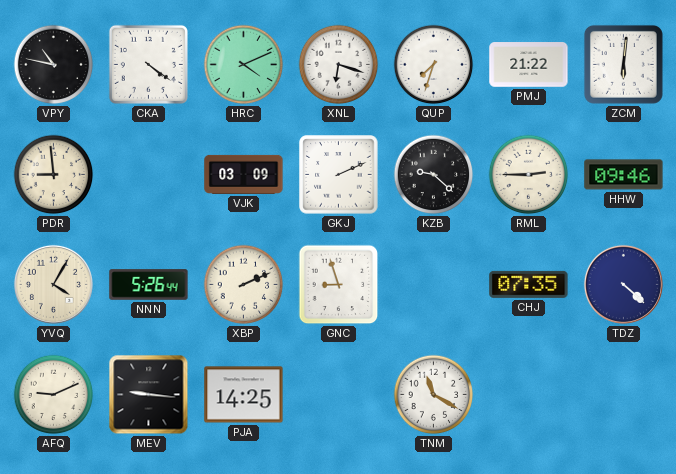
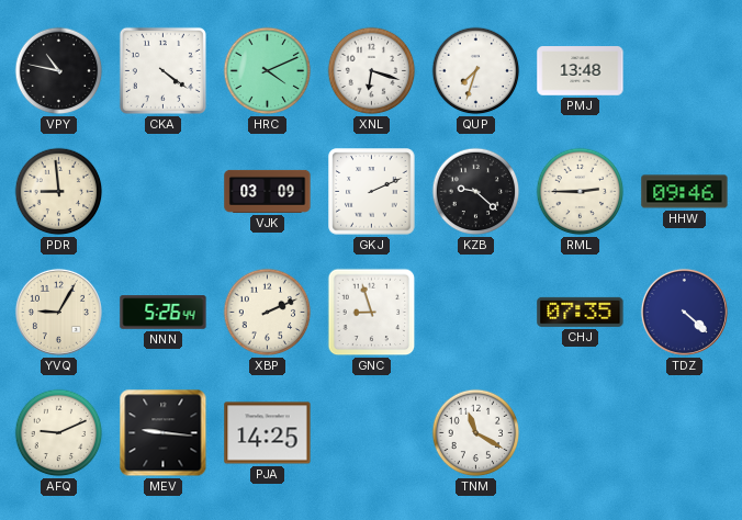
PMJ: 21:22 -> 13:48
ZCM: 6:01 -> none
YVQ: 4:05 -> 9:05
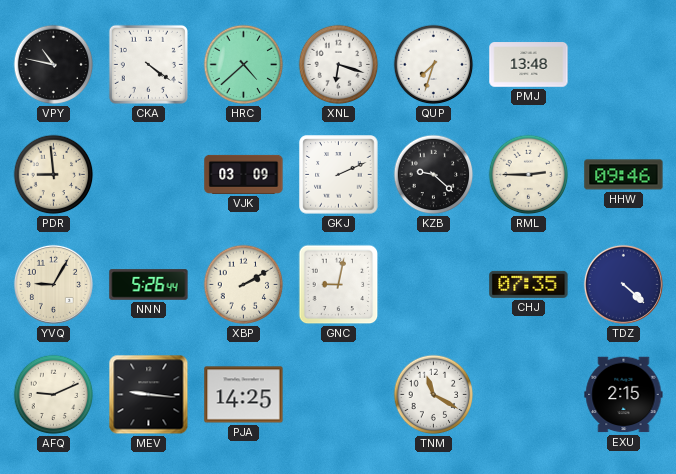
HRC: 4:11 -> 4:38
XBP: 2:11 -> 2:10
GNC: 8:57 -> 9:02
EXU: none -> 2:15
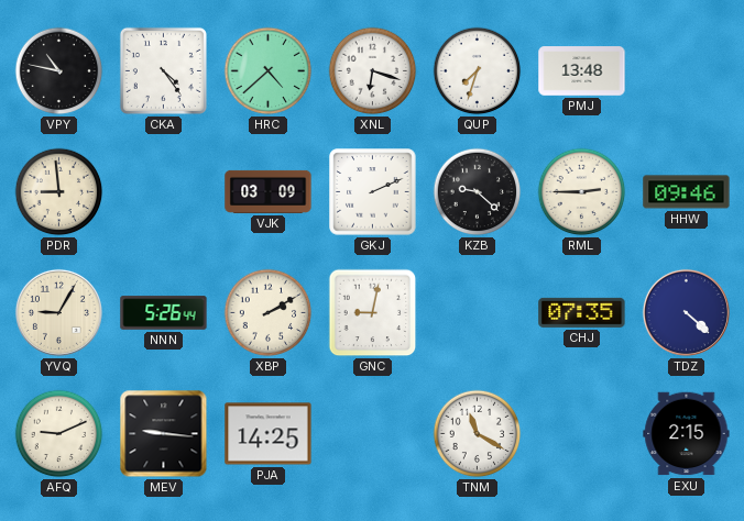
CKA: 4:21 -> 4:24
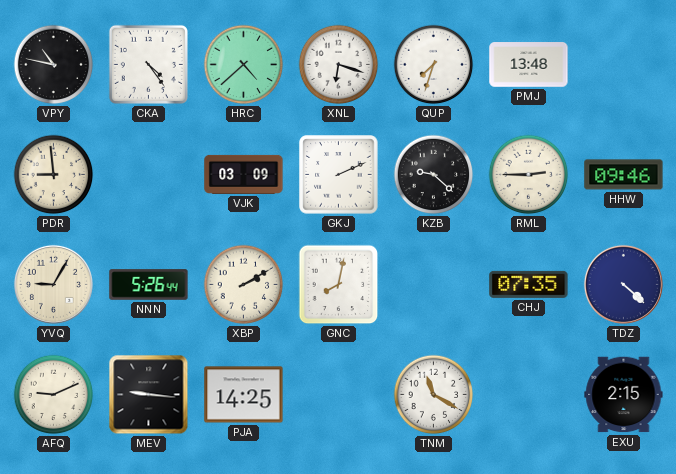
GNC: 9:02 -> 8:02
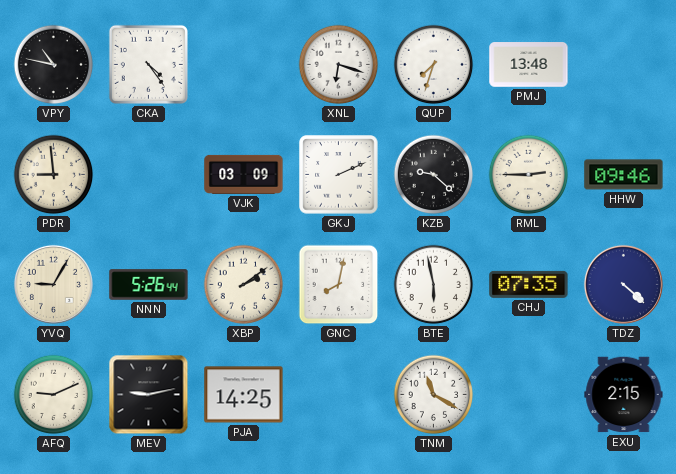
HRC: 4:38 -> none
XBP: 2:10 -> 2:09
BTE: none -> 5:58
MEV: 9:16 -> 9:13
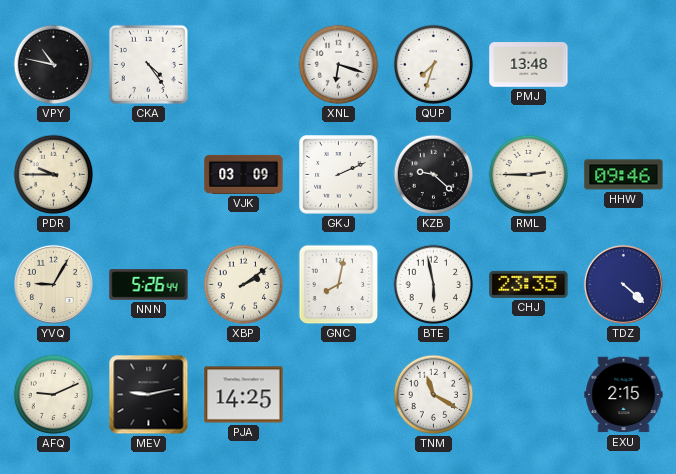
PDR: 8:59 -> 9:45
CHJ: 07:35 -> 23:35
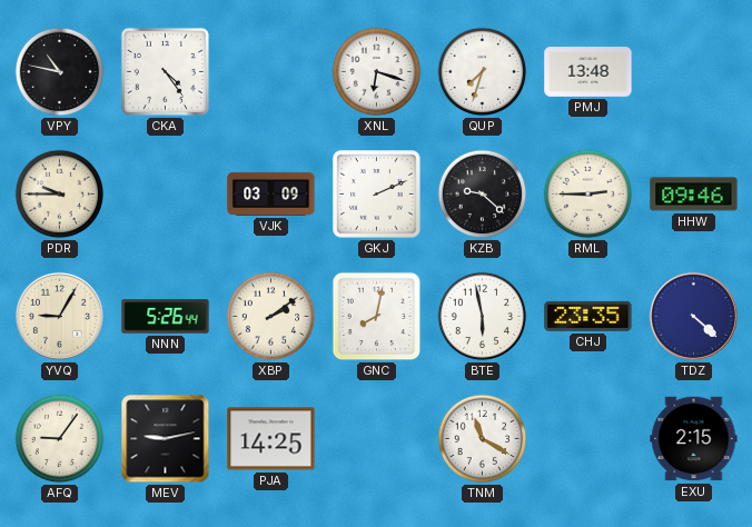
AFQ: 9:11 -> 9:06
